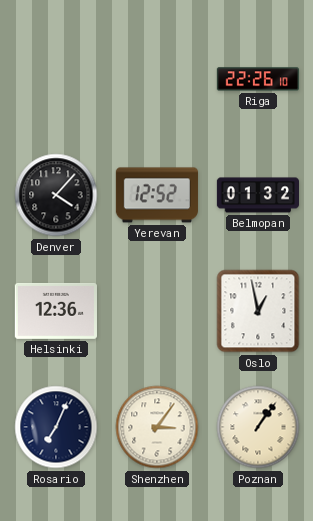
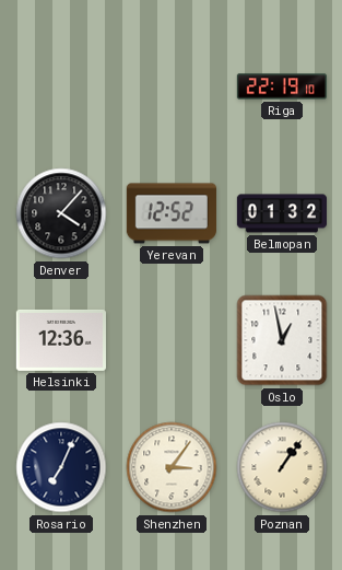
Riga: 22:26 -> 22:19
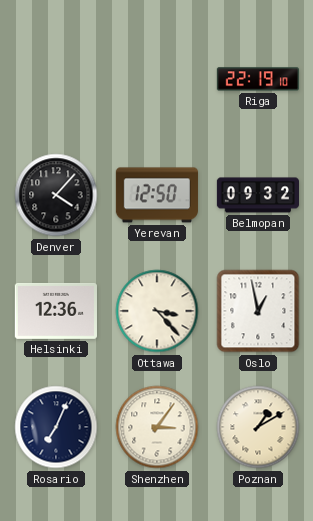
Yerevan: 12:52 -> 12:50
Belmopan: 01:32 -> 09:32
Ottawa: none -> 3:23
Poznan: 1:06 -> 1:10
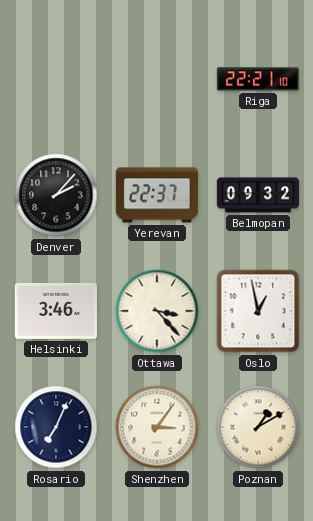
Riga: 22:19 -> 22:21
Denver: 4:07 -> 2:07
Yerevan: 12:50 -> 22:37
Helsinki: 12:36 -> 3:46
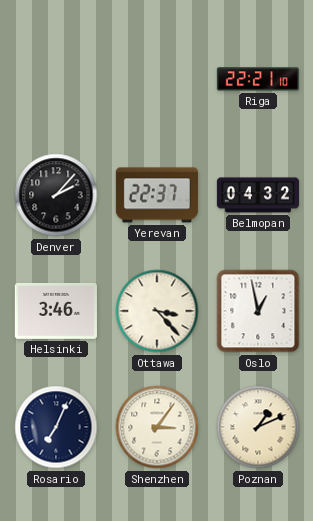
Belmopan: 09:32 -> 04:32
Poznan: 1:10 -> 1:11
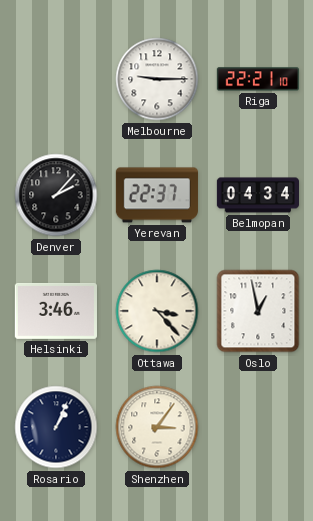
Melbourne: none -> 9:15
Belmopan: 04:32 -> 04:34
Rosario: 7:04 -> 1:04
Poznan: 1:11 -> none
